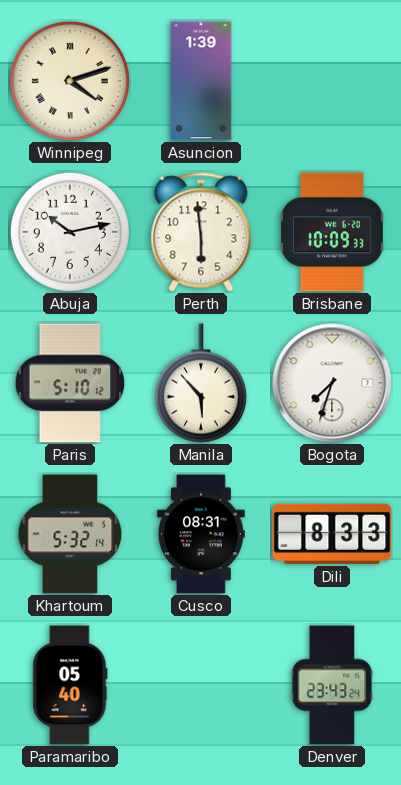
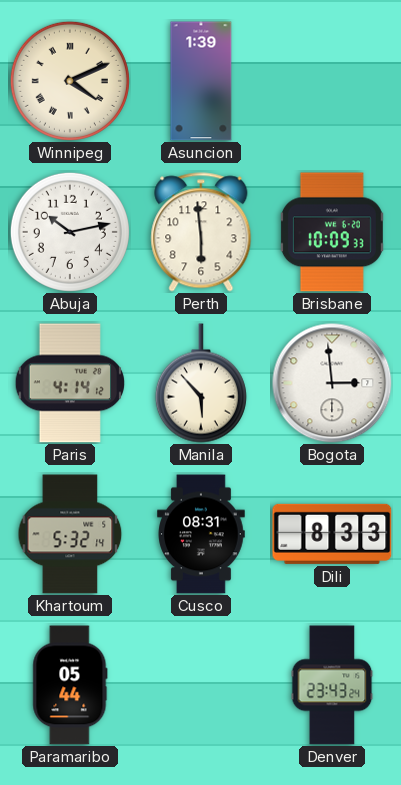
Winnipeg: 4:12 -> 4:11
Paris: 5:10 -> 4:14
Bogota: 7:33 -> 2:59
Paramaribo: 05:40 -> 05:44
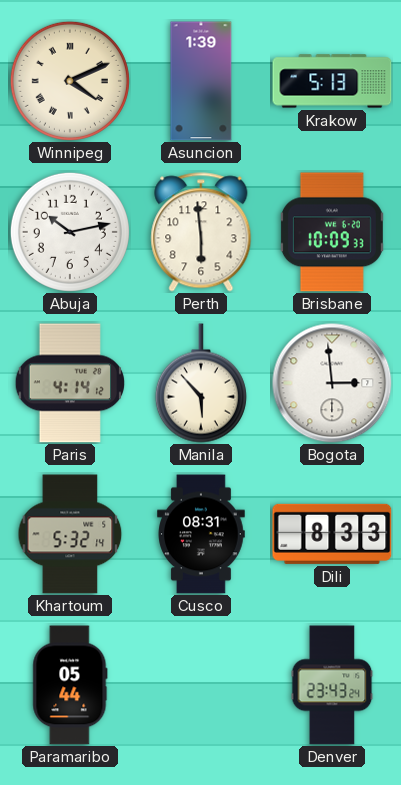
Krakow: none -> 5:13
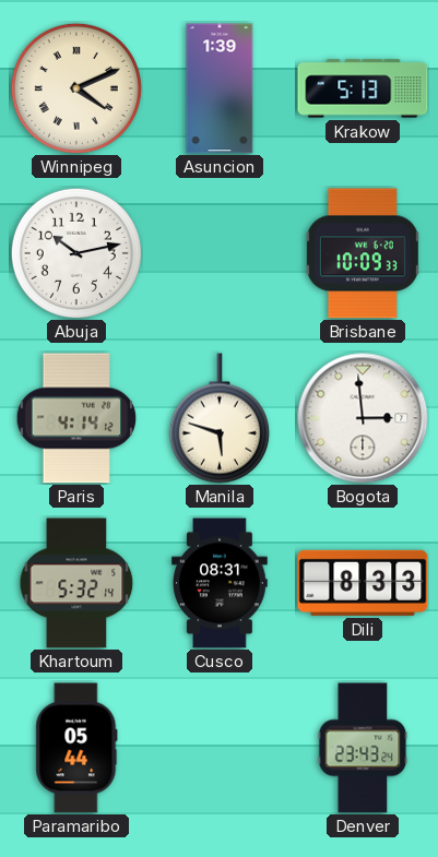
Perth: 5:59 -> none
Manila: 5:53 -> 5:48
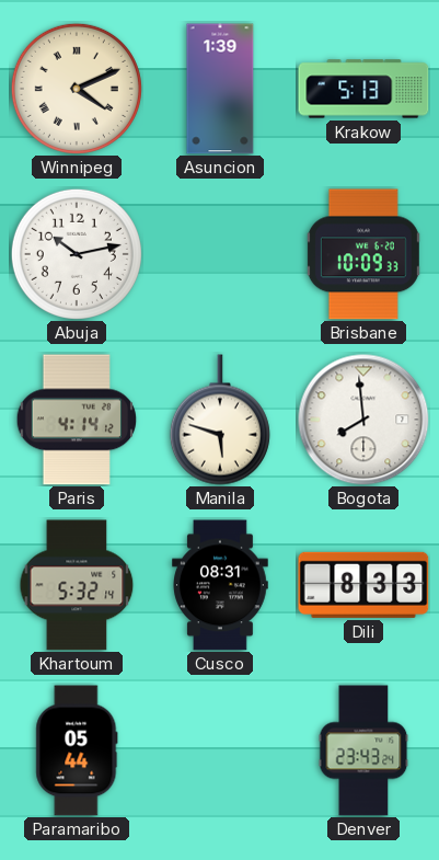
Bogota: 2:59 -> 7:59
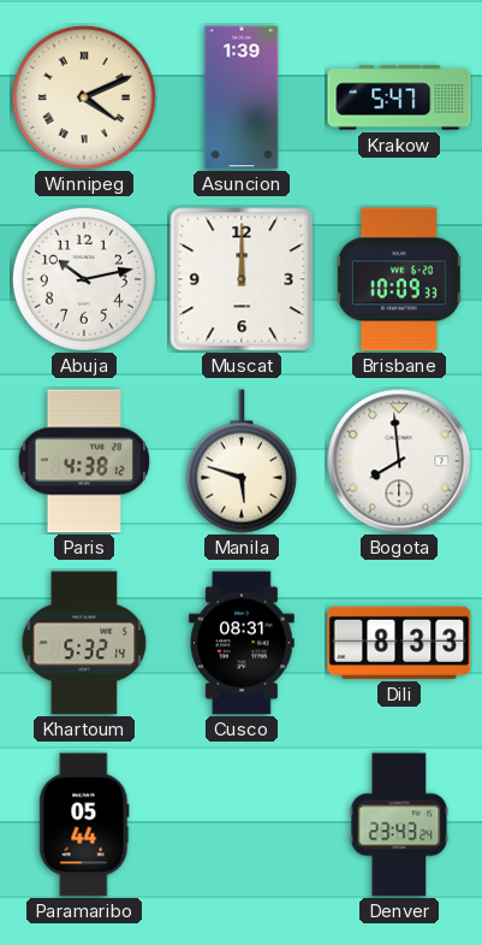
Krakow: 5:13 -> 5:47
Muscat: none -> 12:00
Paris: 4:14 -> 4:38
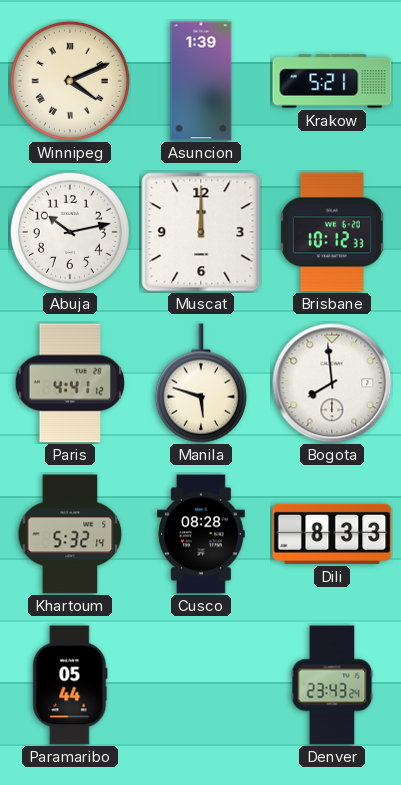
Krakow: 5:47 -> 5:21
Brisbane: 10:09 -> 10:12
Paris: 4:38 -> 4:41
Cusco: 08:31 -> 08:28
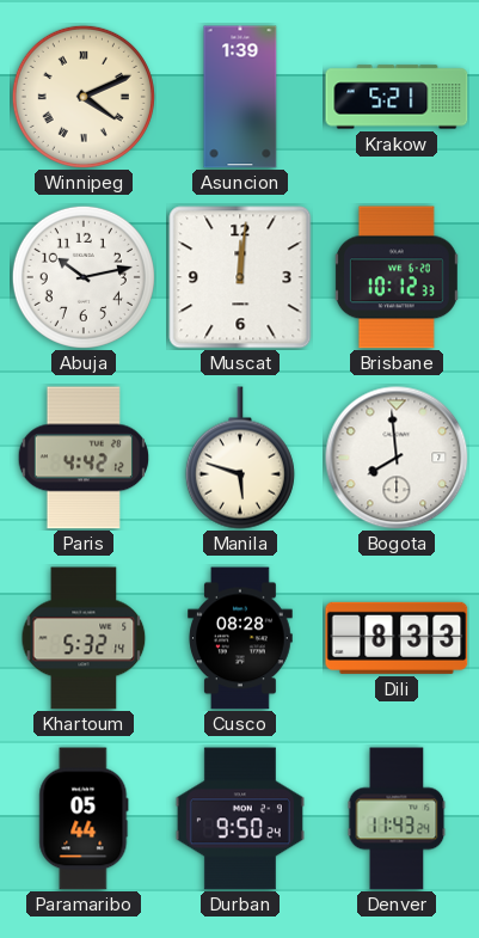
Muscat: 12:00 -> 12:01
Paris: 4:41 -> 4:42
Durban: none -> 9:50
Denver: 23:43 -> 11:43
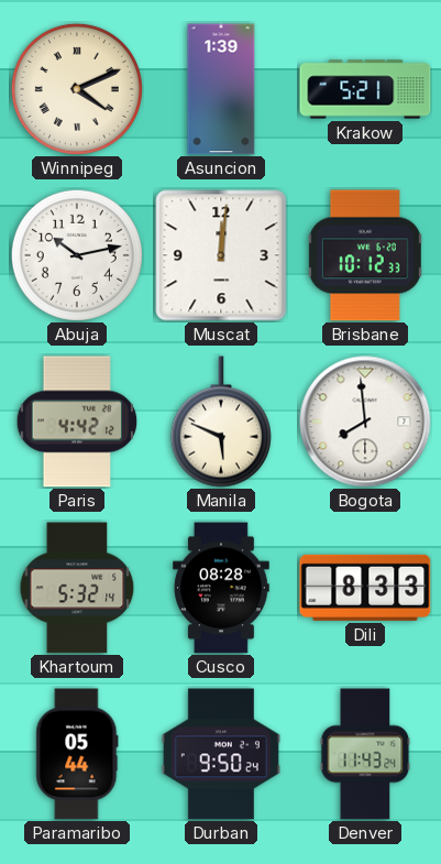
Manila: 5:48 -> 5:49
